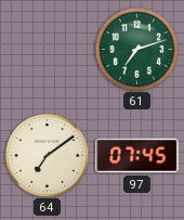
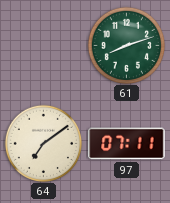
61: 7:12 -> 8:12
97: 07:45 -> 07:11
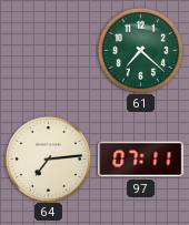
61: 8:12 -> 7:22
64: 7:09 -> 7:14
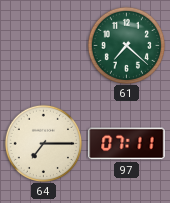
64: 7:14 -> 7:15
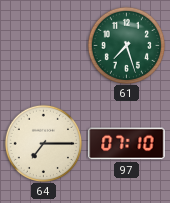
61: 7:22 -> 7:27
97: 07:11 -> 07:10
